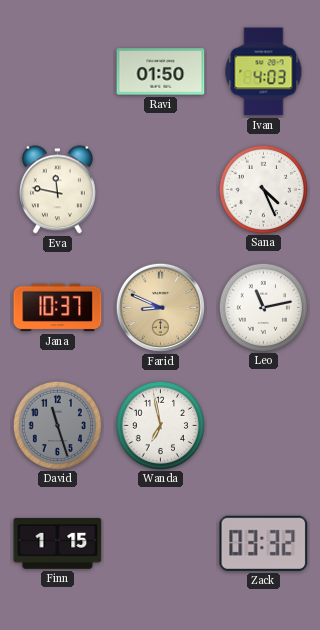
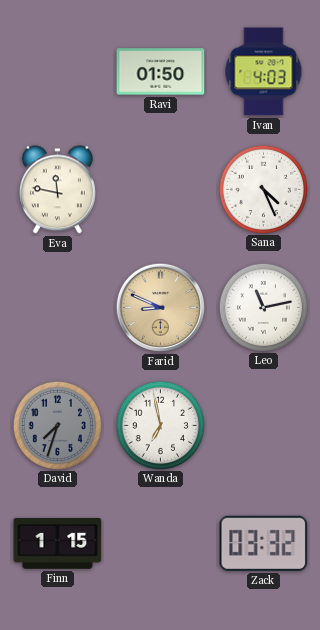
Jana: 10:37 -> none
David: 11:27 -> 7:33
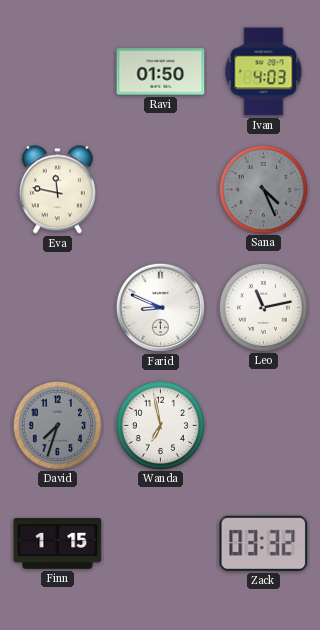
Sana dial: white -> grey
Farid dial: champagne -> white
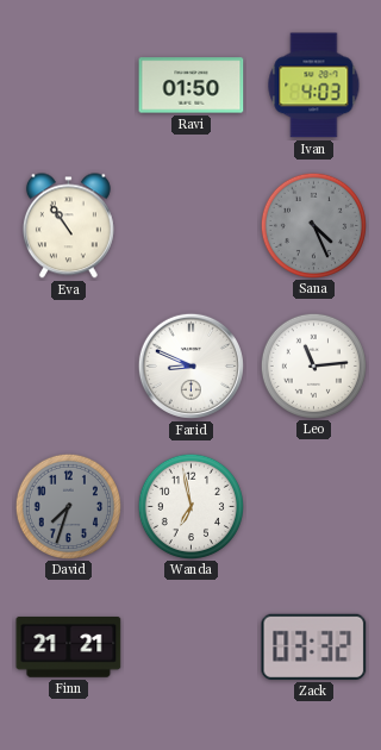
Eva: 11:47 -> 10:54
Leo: 11:13 -> 11:14
Finn: 1:15 -> 21:21
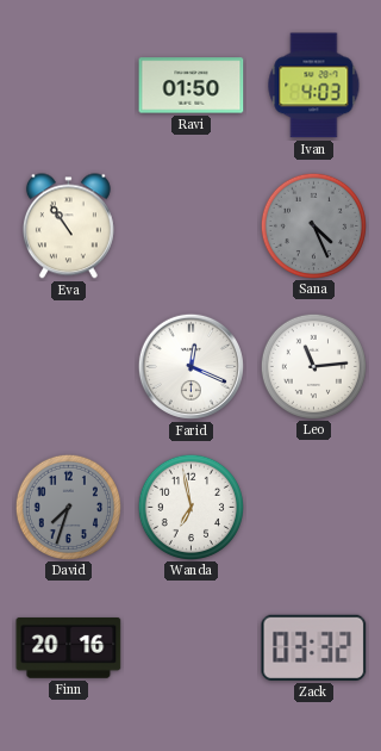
Farid: 8:49 -> 12:19
Finn: 21:21 -> 20:16
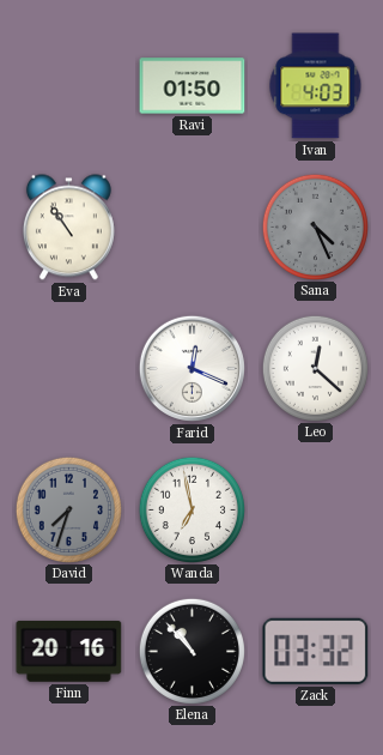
Leo: 11:14 -> 12:22
Elena: none -> 10:53
